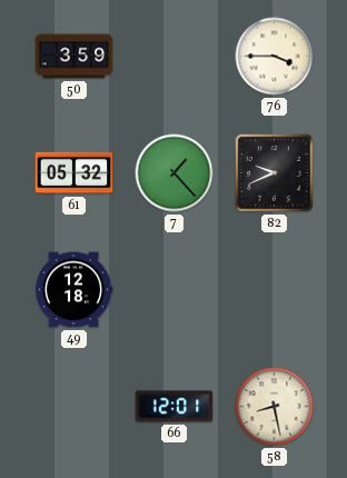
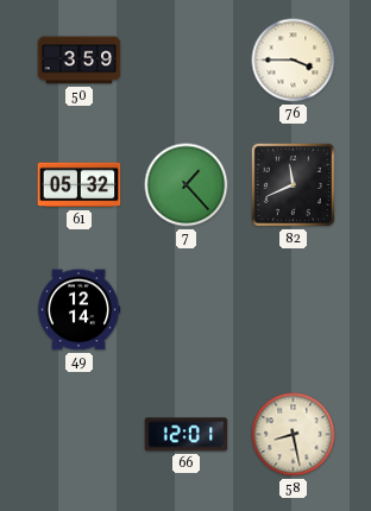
82: 9:41 -> 11:41
49: 12:18 -> 12:14
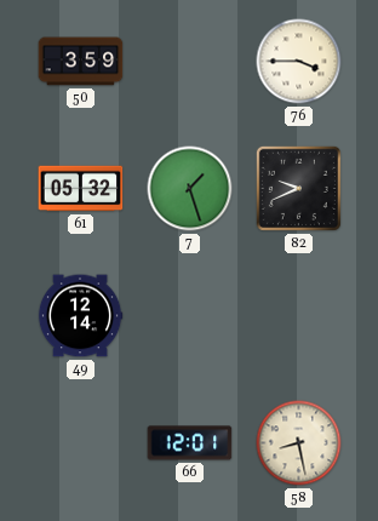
7: 1:23 -> 1:27
82: 11:41 -> 9:41
